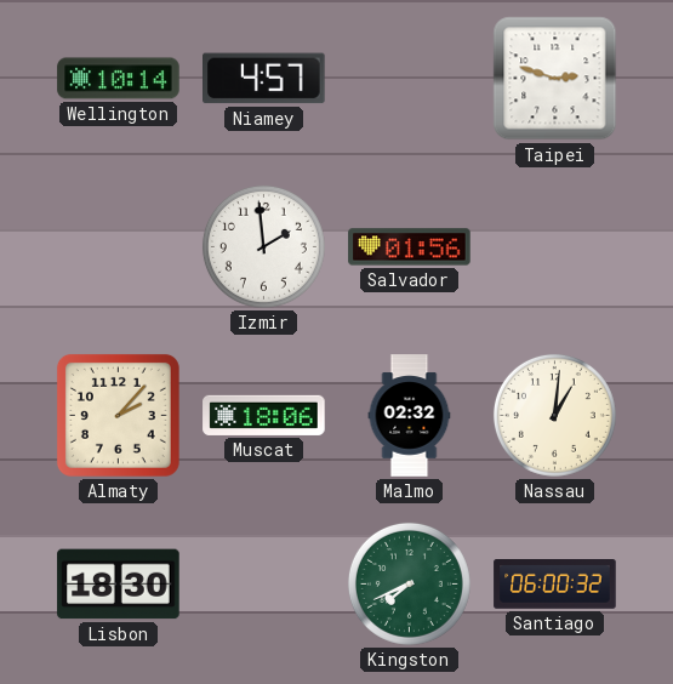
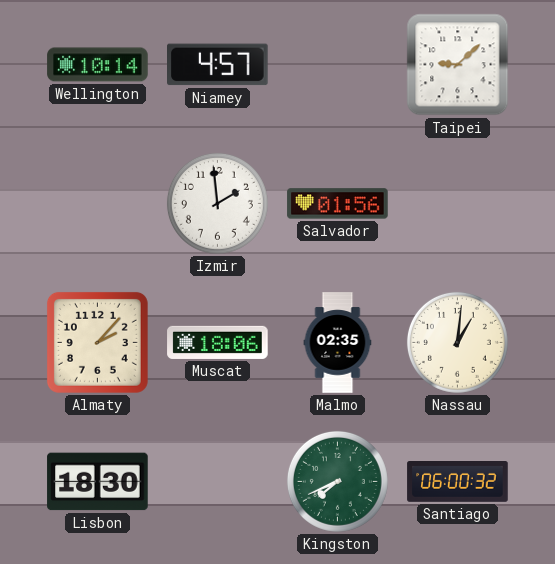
Taipei: 2:48 -> 9:08
Malmo: 02:32 -> 02:35
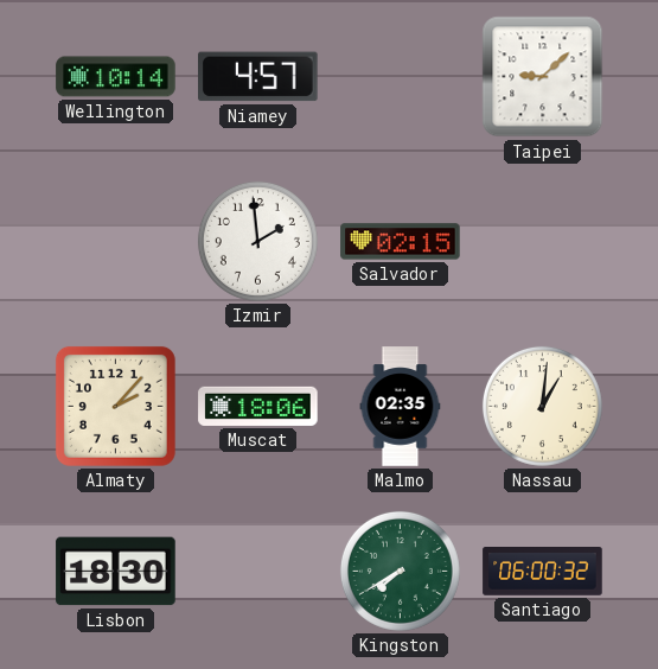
Salvador: 01:56 -> 02:15
Kingston: 7:41 -> 7:40
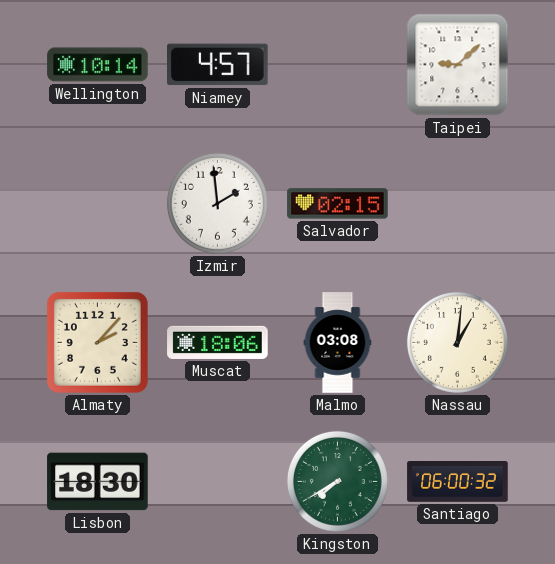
Malmo: 02:35 -> 03:08
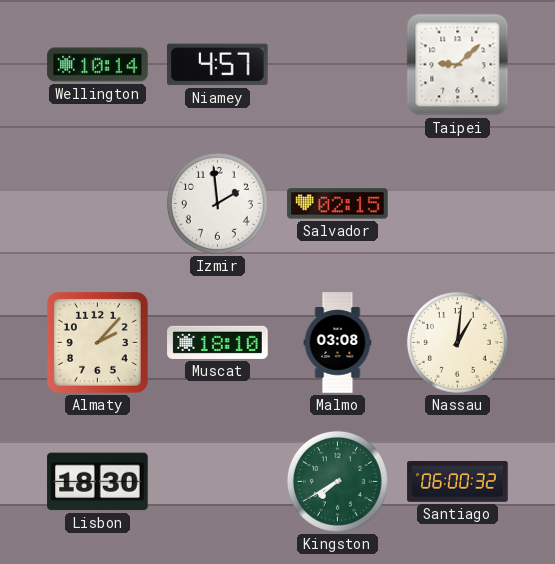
Muscat: 18:06 -> 18:10
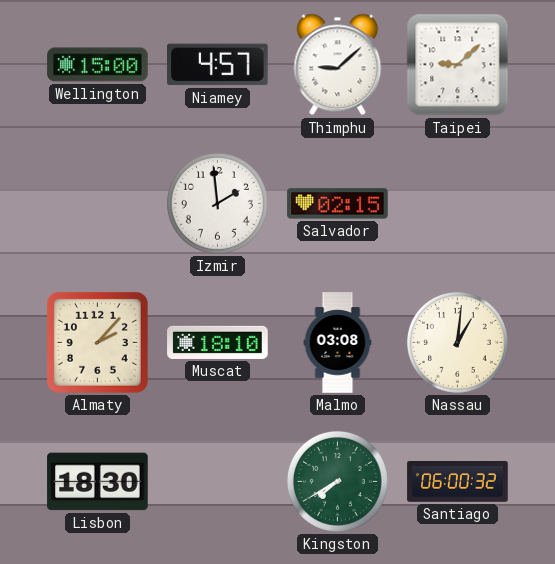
Wellington: 10:14 -> 15:00
Thimphu: none -> 9:08
